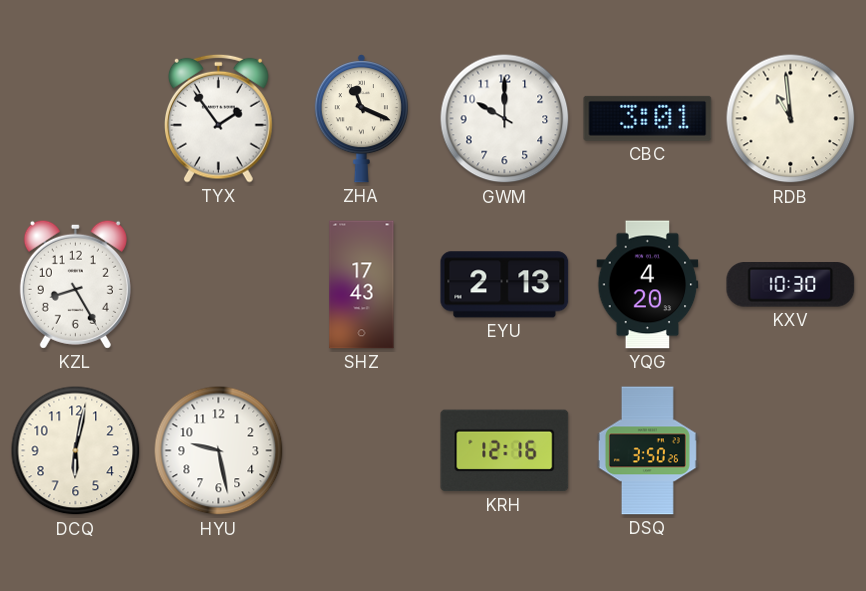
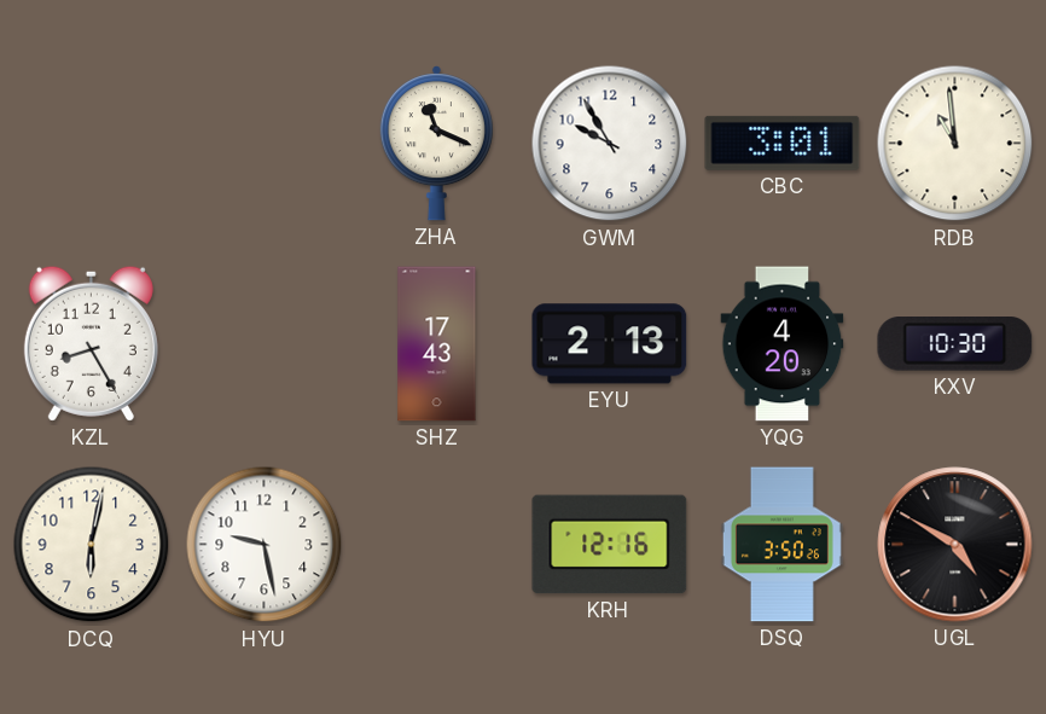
TYX: 1:54 -> none
GWM: 10:00 -> 9:55
UGL: none -> 4:50
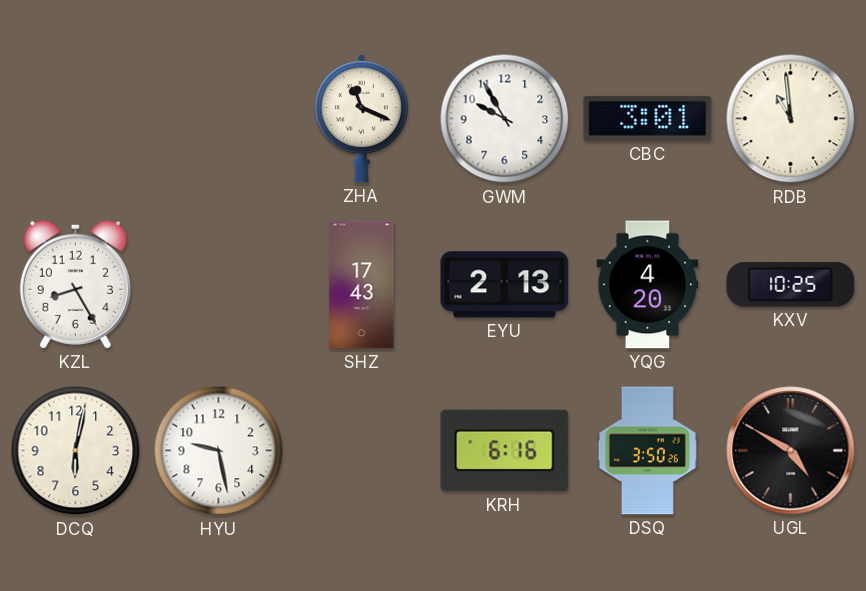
KXV: 10:30 -> 10:25
KRH: 12:16 -> 6:16
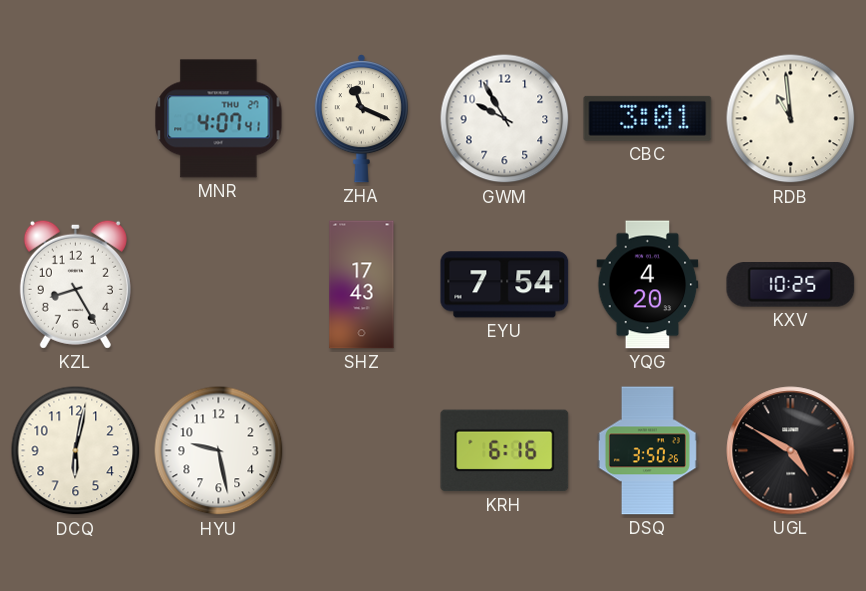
MNR: none -> 4:07
EYU: 2:13 -> 7:54
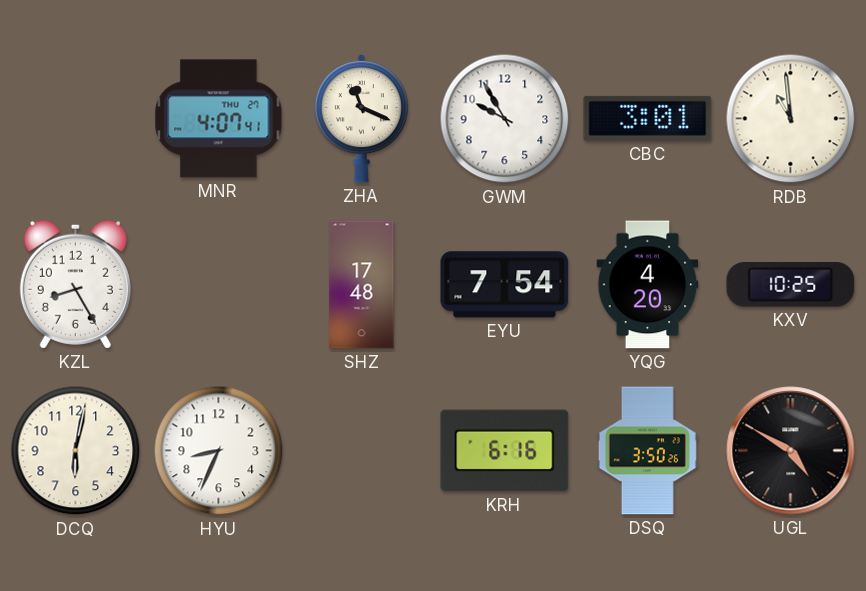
SHZ: 17:43 -> 17:48
HYU: 9:28 -> 8:34
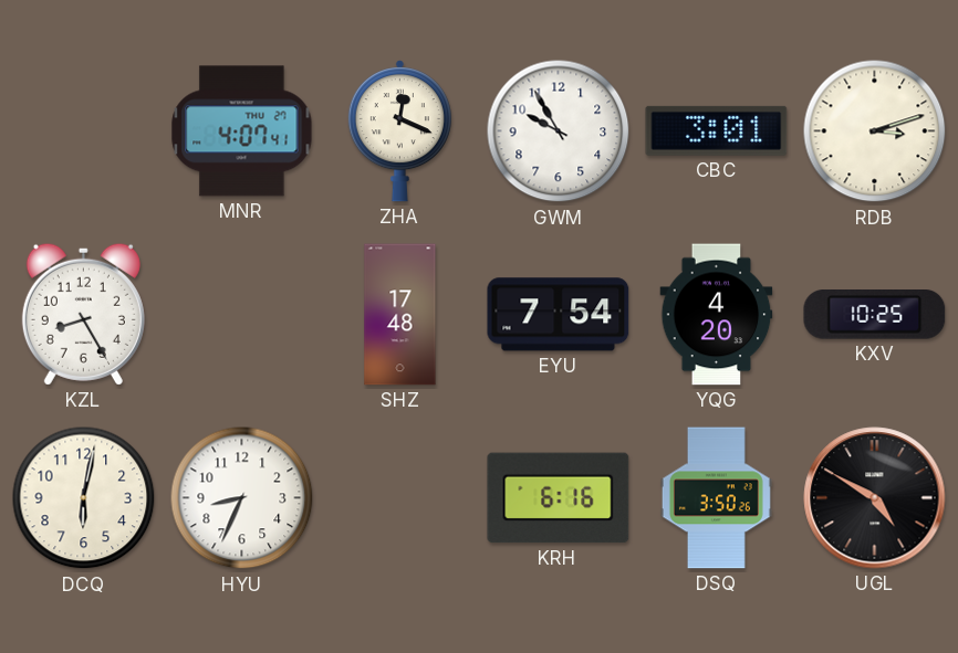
ZHA: 11:19 -> 12:19
RDB: 10:59 -> 3:12
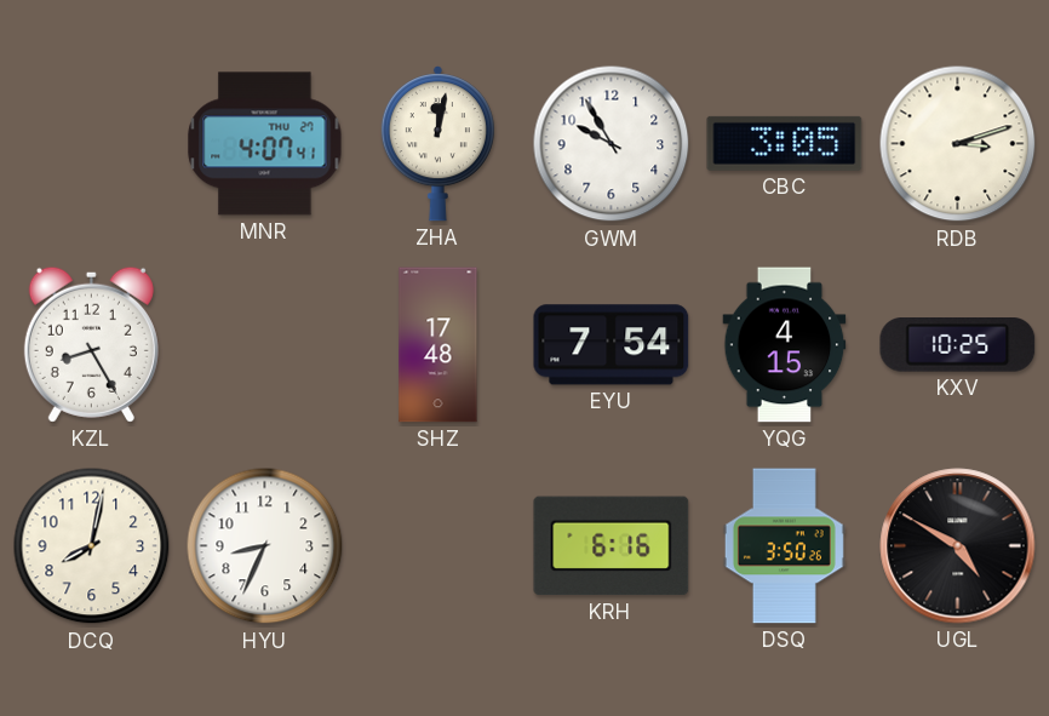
ZHA: 12:19 -> 12:02
CBC: 3:01 -> 3:05
YQG: 4:20 -> 4:15
DCQ: 6:02 -> 8:02
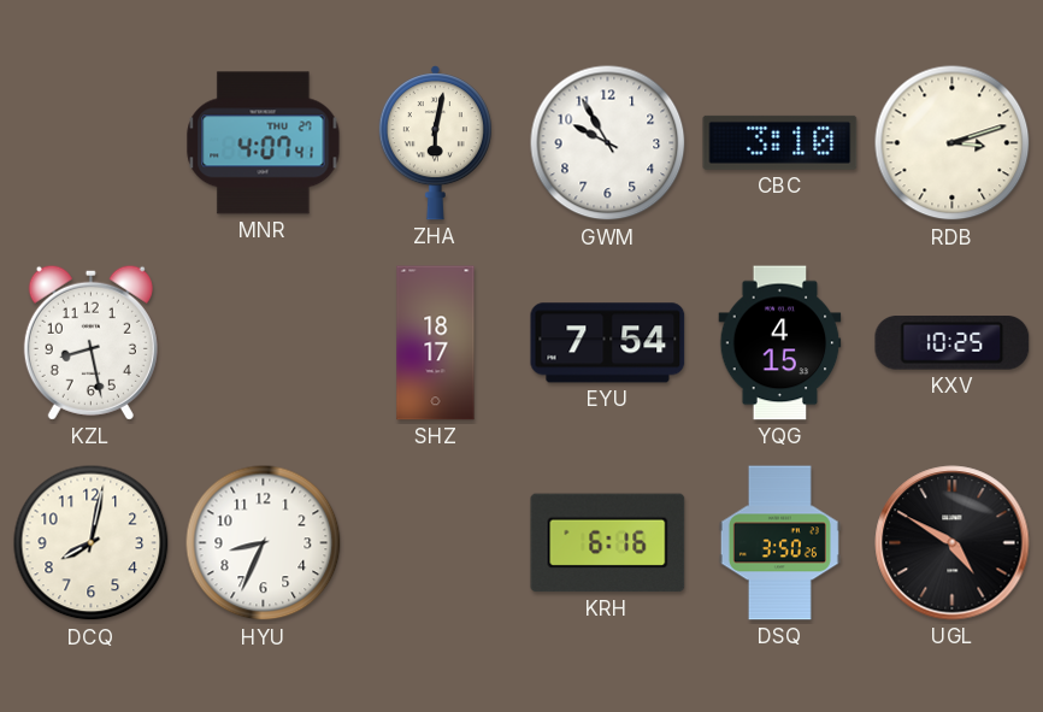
ZHA: 12:02 -> 6:02
CBC: 3:05 -> 3:10
KZL: 8:25 -> 8:28
SHZ: 17:48 -> 18:17
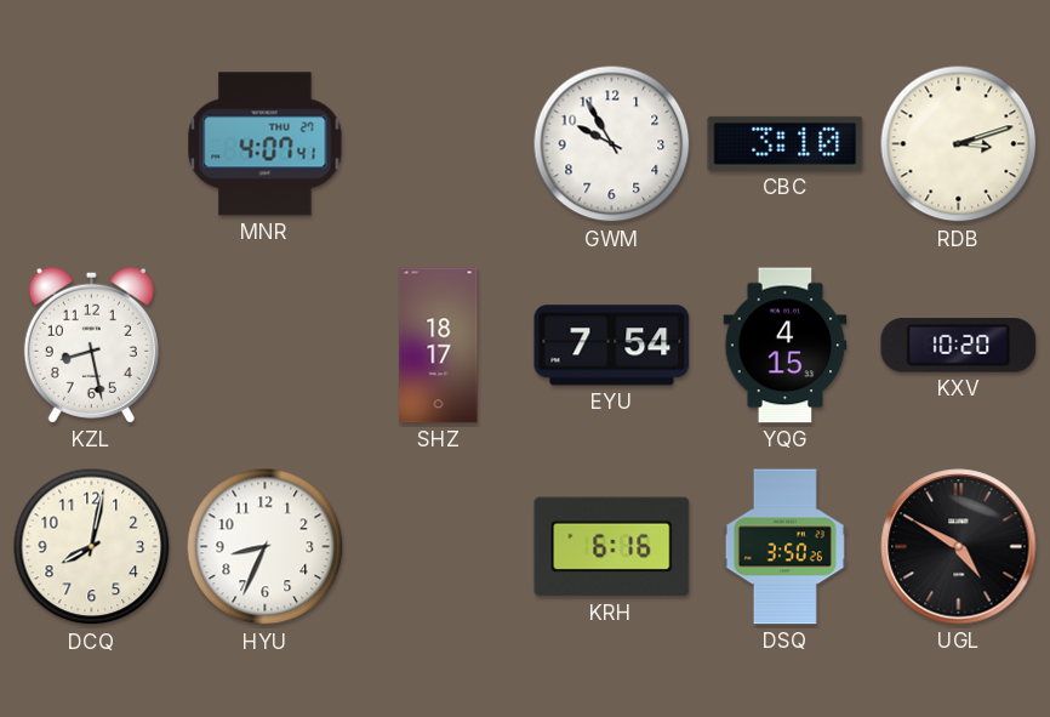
ZHA: 6:02 -> none
KXV: 10:25 -> 10:20
